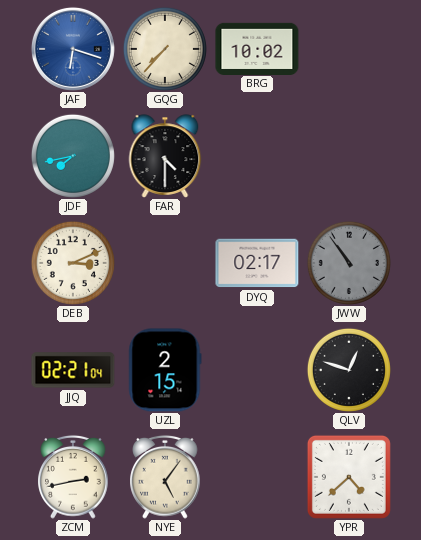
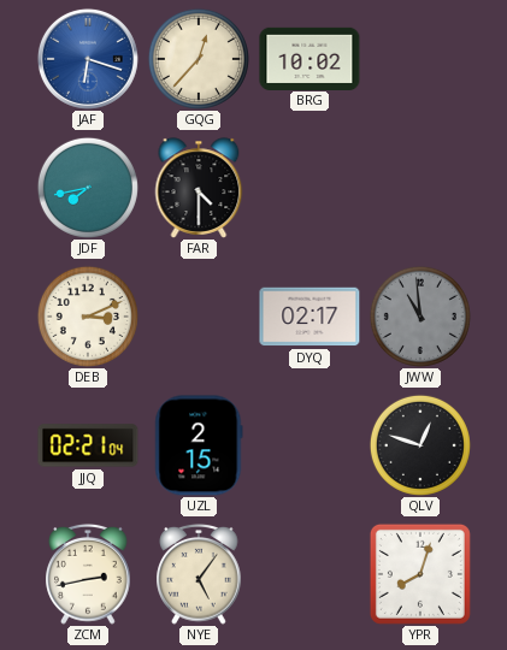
GQG: 7:37 -> 12:37
JWW: 10:54 -> 10:59
YPR: 4:38 -> 8:03
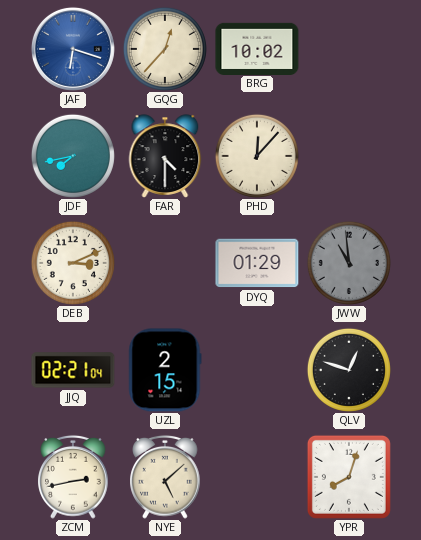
PHD: none -> 12:07
DYQ: 02:17 -> 01:29
NYE: 5:06 -> 5:08
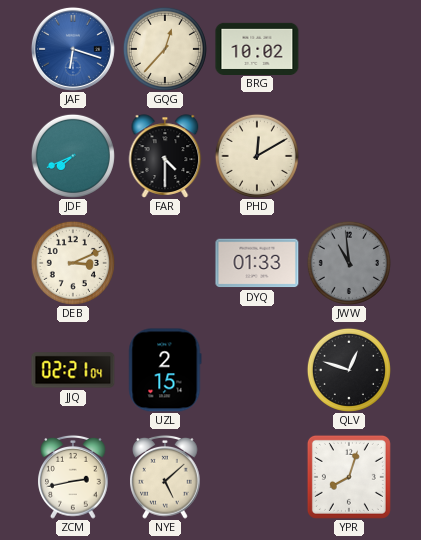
JDF: 7:43 -> 7:41
PHD: 12:07 -> 12:10
DYQ: 01:29 -> 01:33
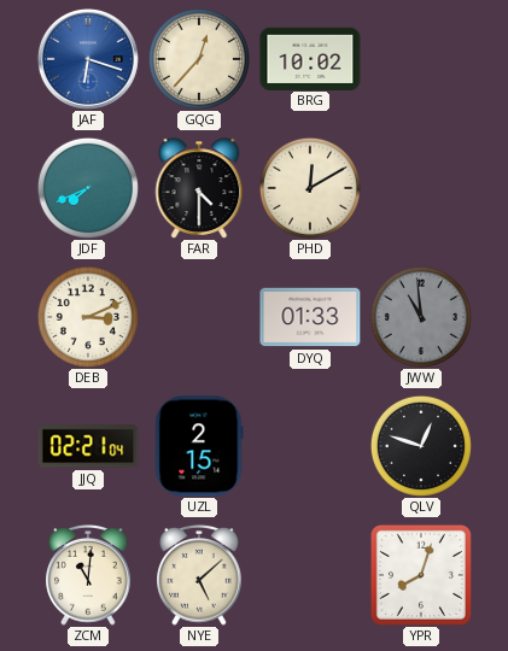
ZCM: 2:43 -> 11:01
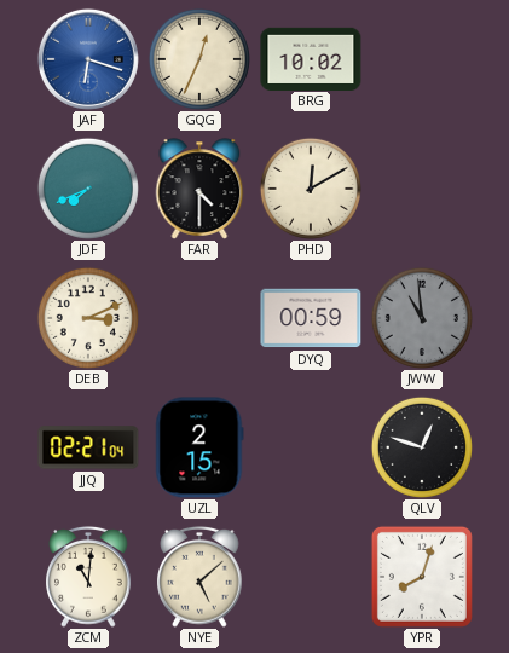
GQG: 12:37 -> 12:34
DYQ: 01:33 -> 00:59
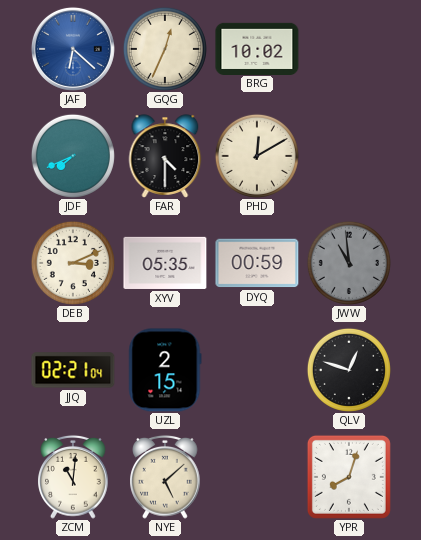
JAF: 6:18 -> 6:22
XYV: none -> 05:35
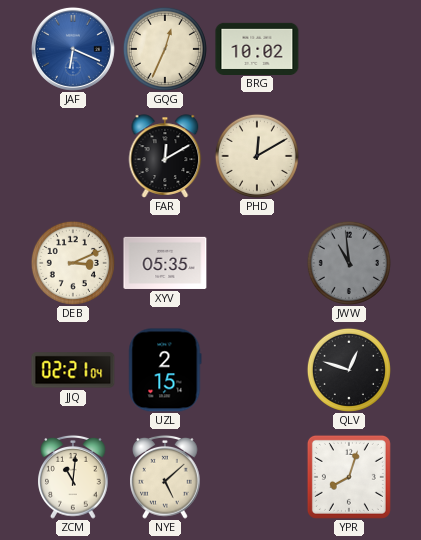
JAF: 6:22 -> 6:19
JDF: 7:41 -> none
FAR: 4:30 -> 12:10
DYQ: 00:59 -> none
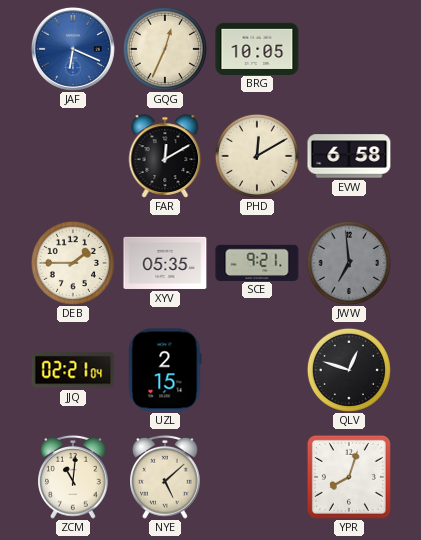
BRG: 10:02 -> 10:05
EVW: none -> 6:58
DEB: 3:11 -> 1:45
SCE: none -> 9:21
JWW: 10:59 -> 6:59
